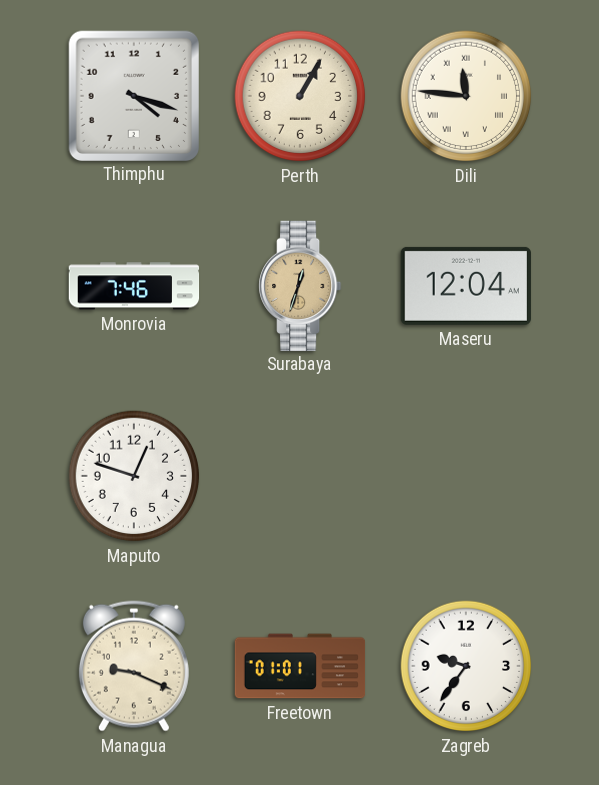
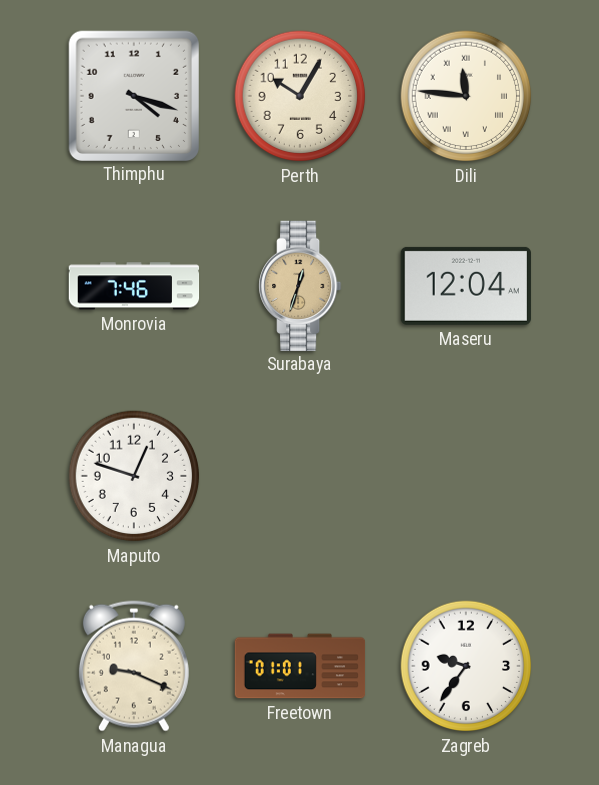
Perth: 1:05 -> 10:05
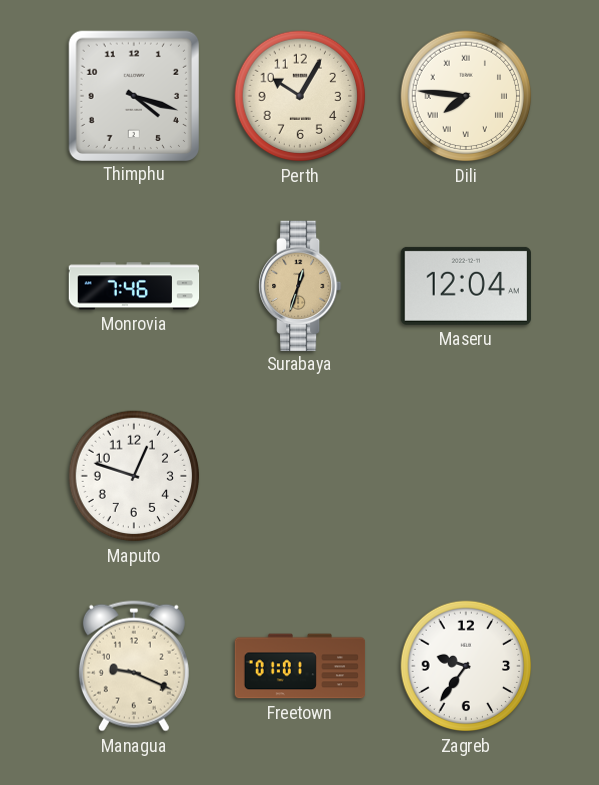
Dili: 11:46 -> 7:46
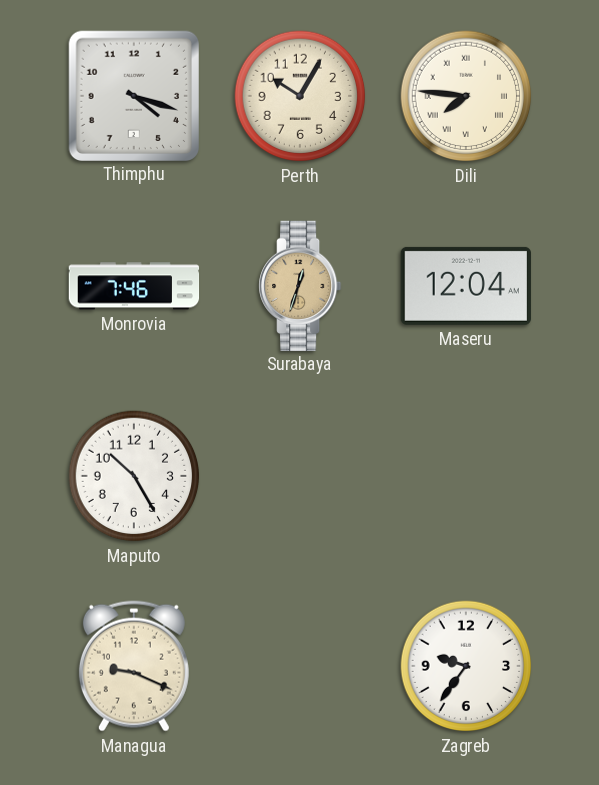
Maputo: 12:48 -> 10:25
Freetown: 01:01 -> none
